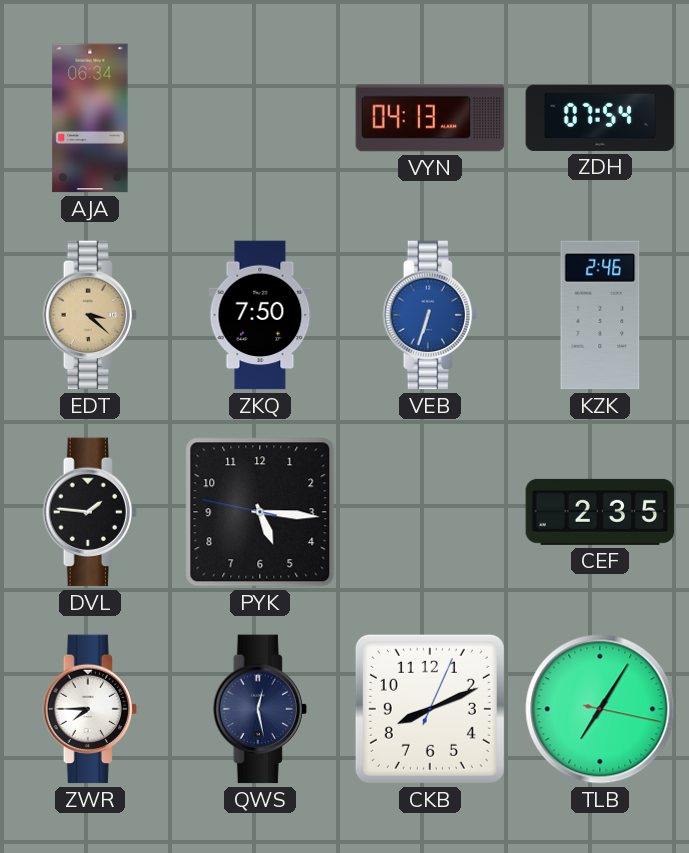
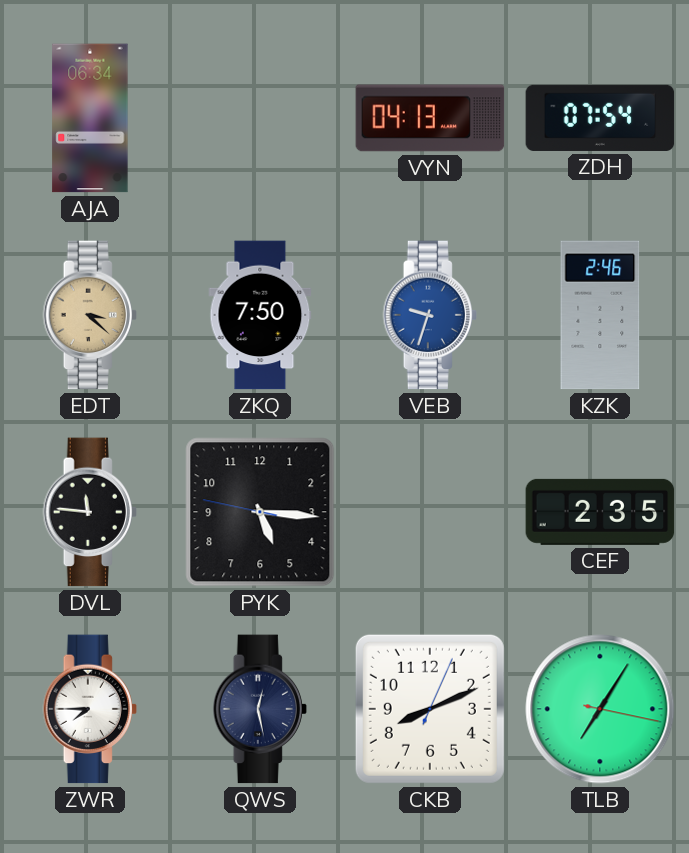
VEB: 6:33 -> 9:33
DVL: 1:46 -> 11:46
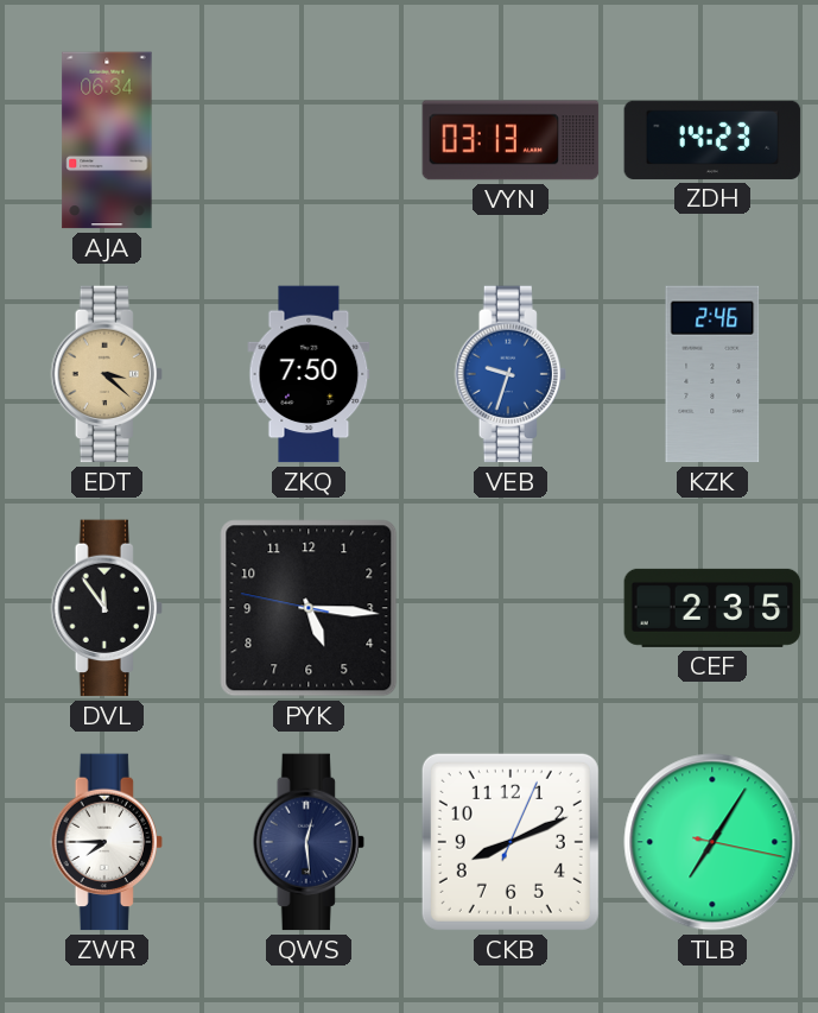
VYN: 04:13 -> 03:13
ZDH: 07:54 -> 14:23
DVL: 11:46 -> 11:54
QWS: 12:28 -> 12:29
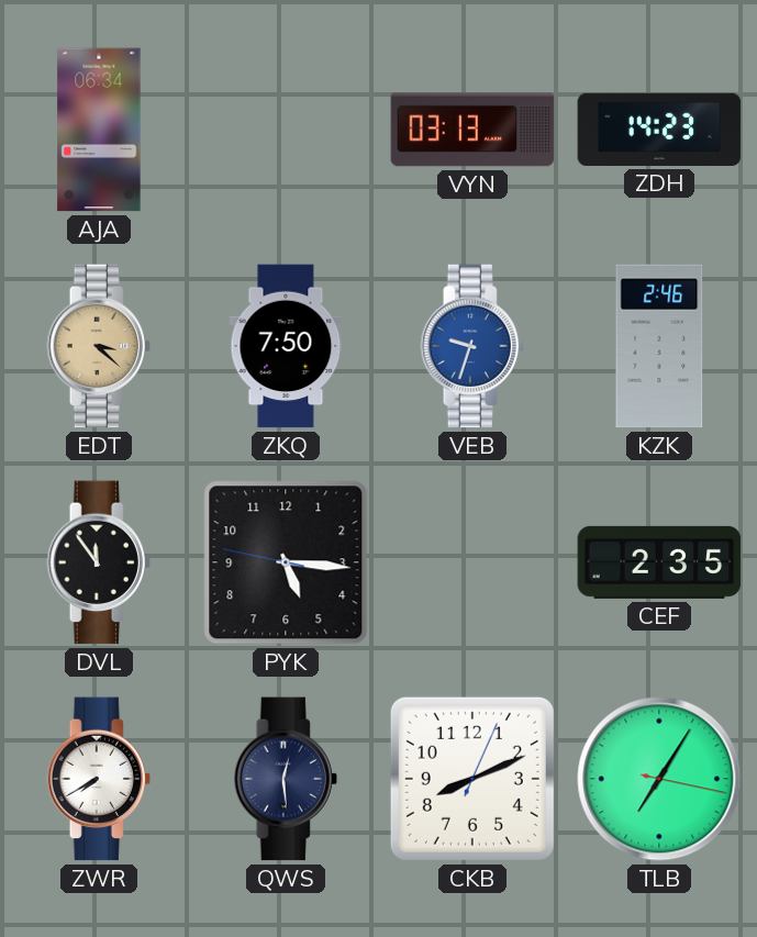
ZWR: 7:45 -> 7:40
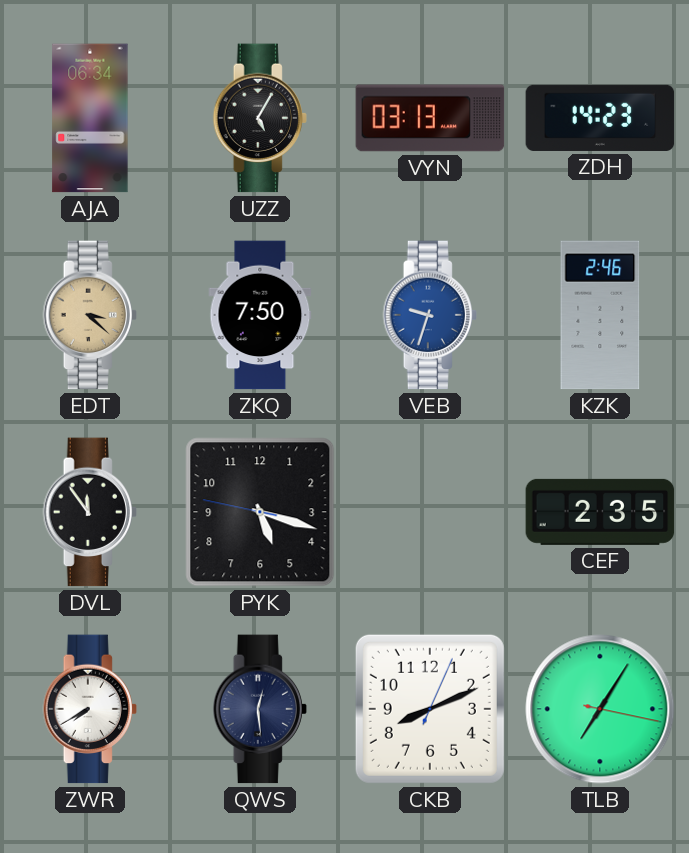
UZZ: none -> 5:05
PYK: 5:15 -> 5:17
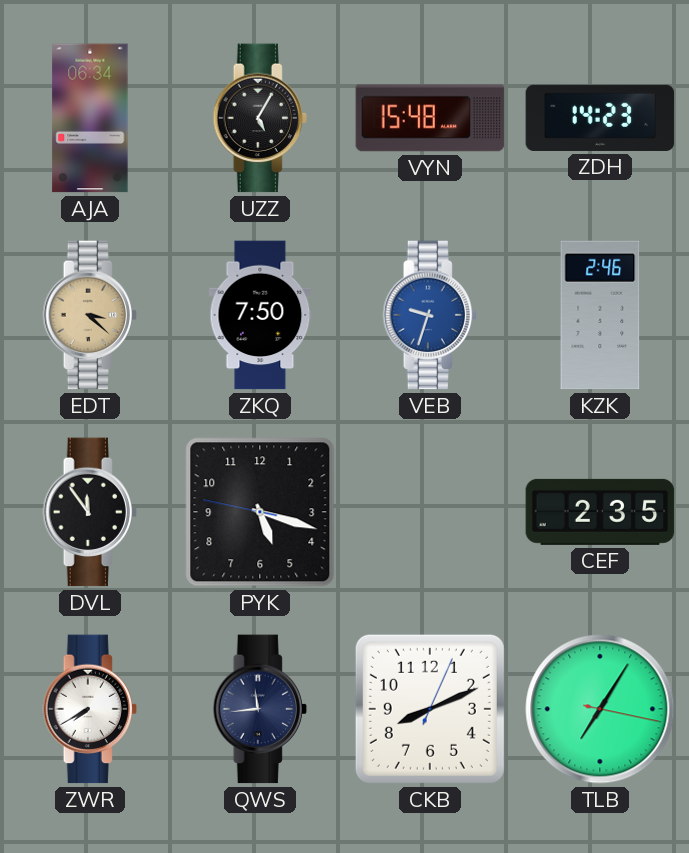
VYN: 03:13 -> 15:48
QWS: 12:29 -> 11:44
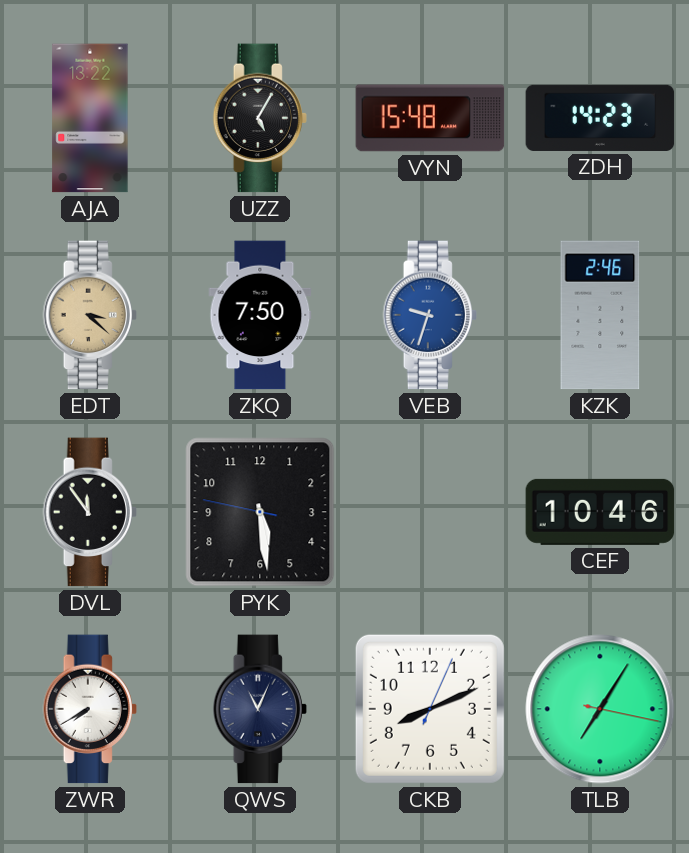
AJA: 06:34 -> 13:22
PYK: 5:17 -> 5:28
CEF: 2:35 -> 10:46
QWS: 11:44 -> 11:04
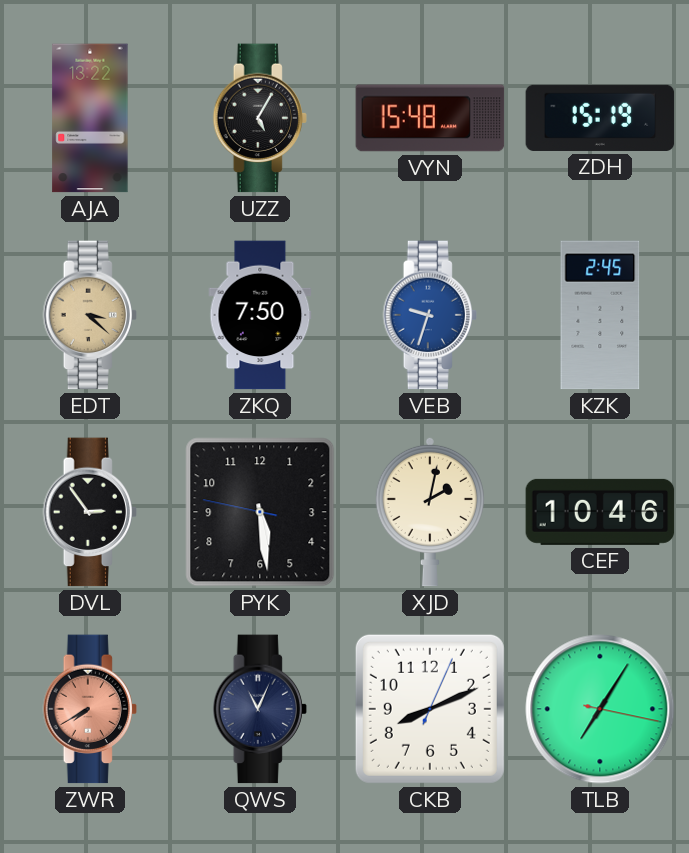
ZDH: 14:23 -> 15:19
KZK: 2:46 -> 2:45
DVL: 11:54 -> 2:54
XJD: none -> 2:02
ZWR dial: white -> salmon
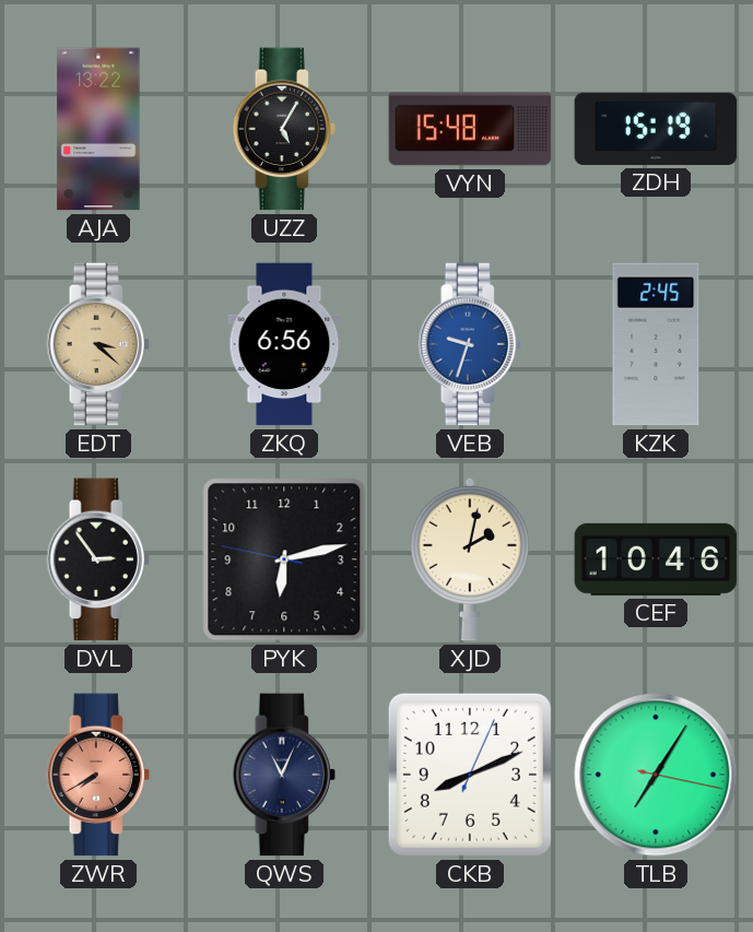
ZKQ: 7:50 -> 6:56
PYK: 5:28 -> 6:12
